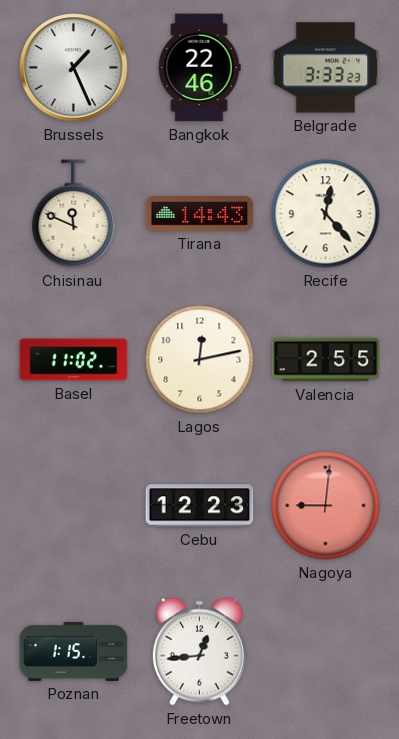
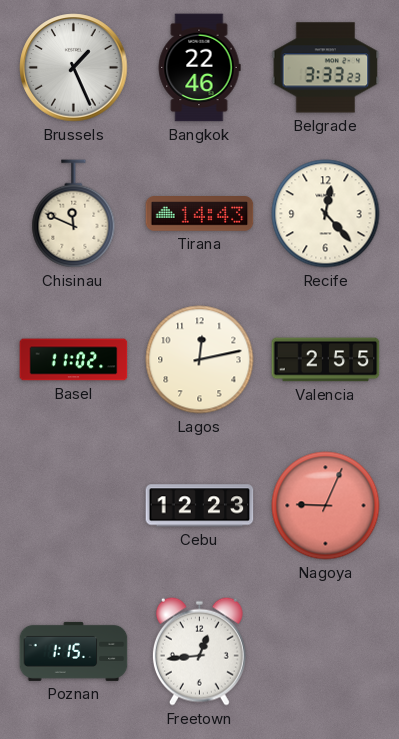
Nagoya: 9:01 -> 9:04
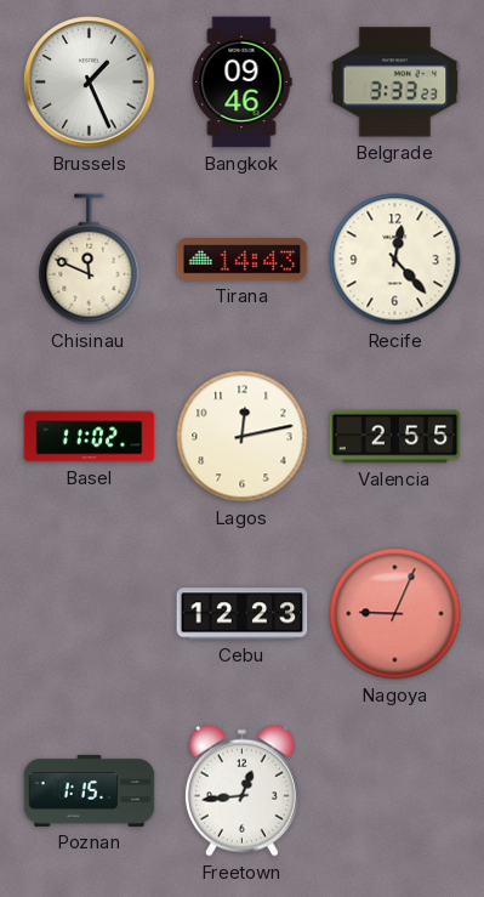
Bangkok: 22:46 -> 09:46
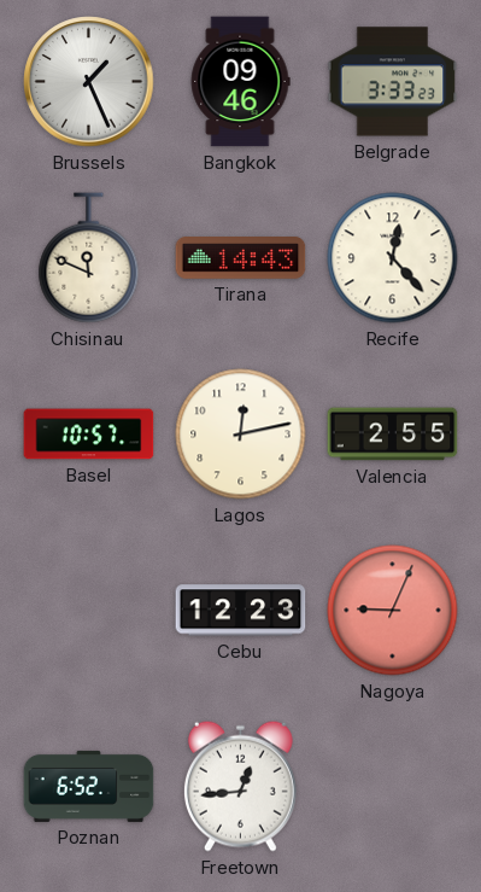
Basel: 11:02 -> 10:57
Poznan: 1:15 -> 6:52
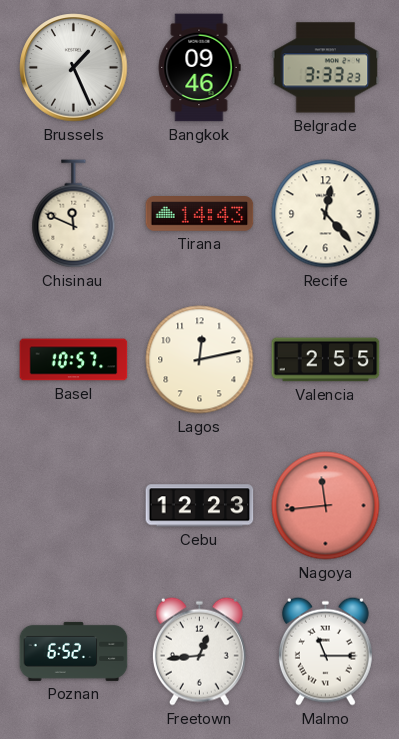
Nagoya: 9:04 -> 11:44
Malmo: none -> 11:15
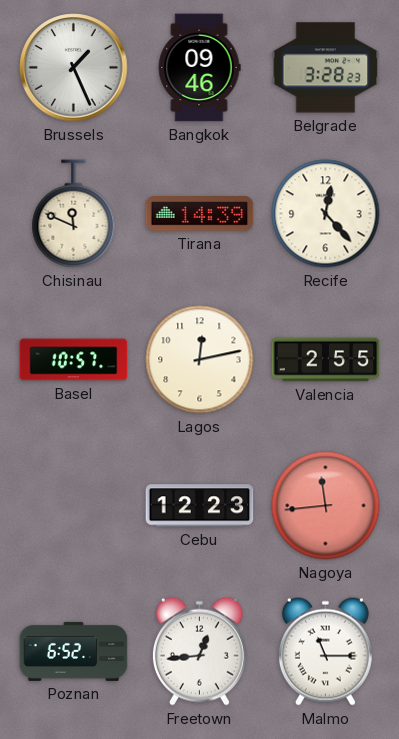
Belgrade: 3:33 -> 3:28
Tirana: 14:43 -> 14:39
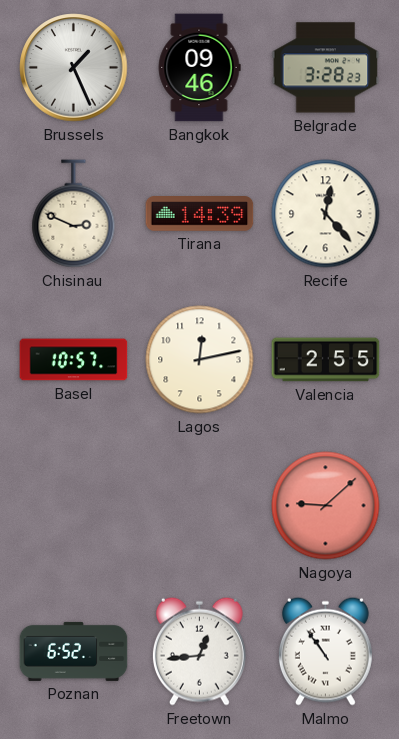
Chisinau: 11:49 -> 2:49
Cebu: 12:23 -> none
Nagoya: 11:44 -> 9:08
Malmo: 11:15 -> 10:54
